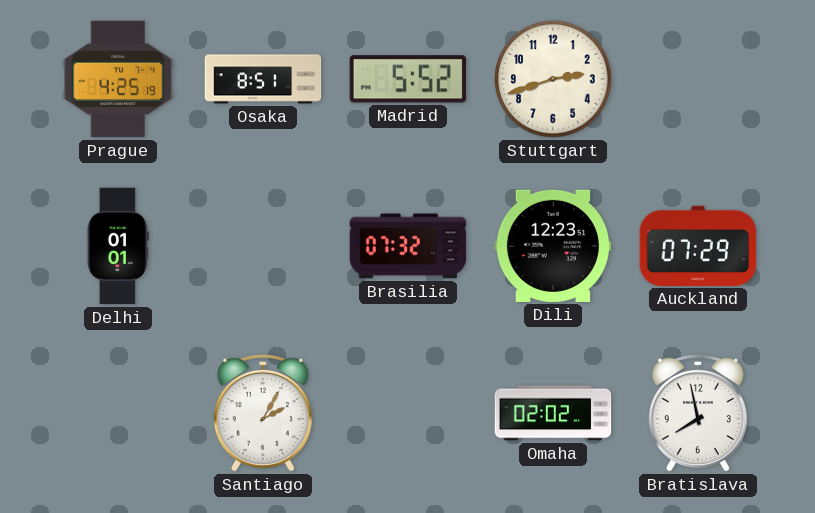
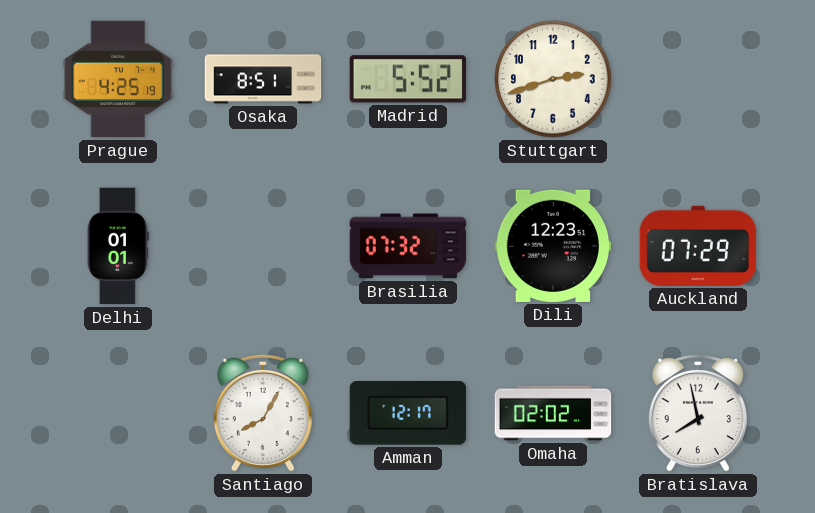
Santiago: 2:05 -> 8:05
Amman: none -> 12:17
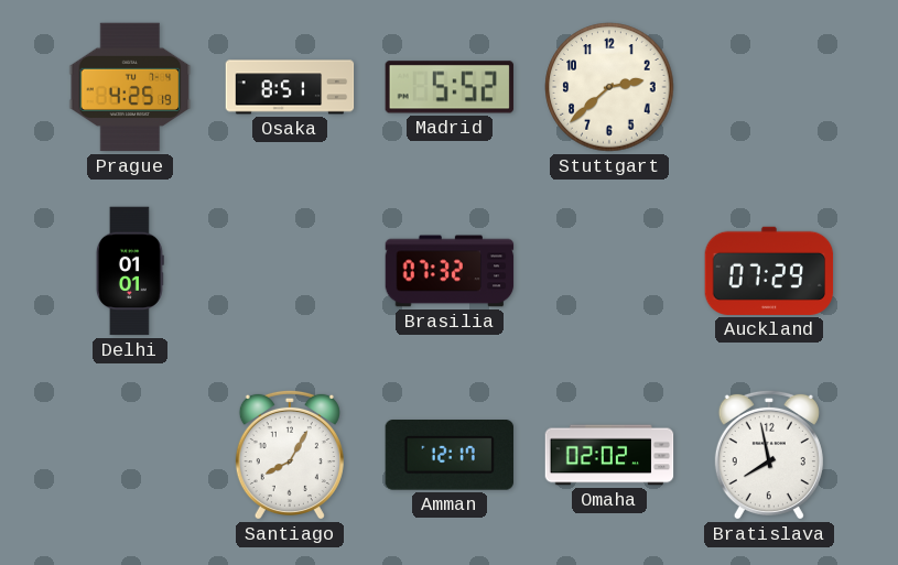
Stuttgart: 2:42 -> 2:38
Dili: 12:23 -> none
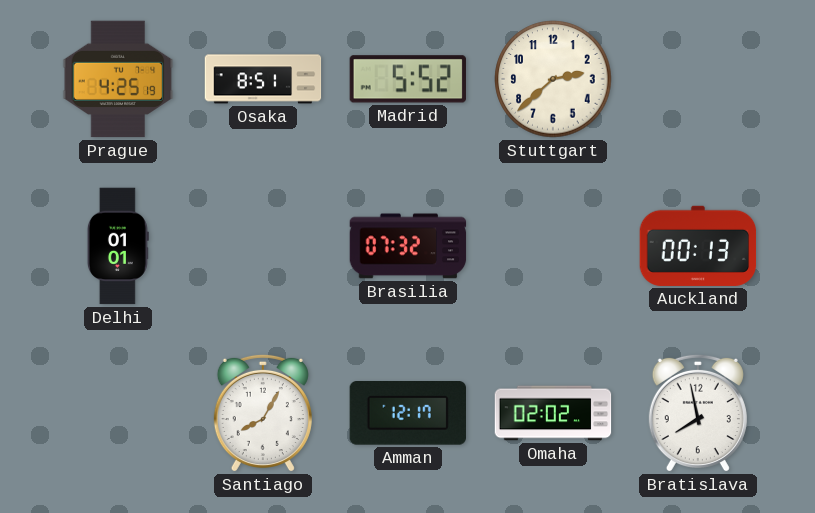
Auckland: 07:29 -> 00:13
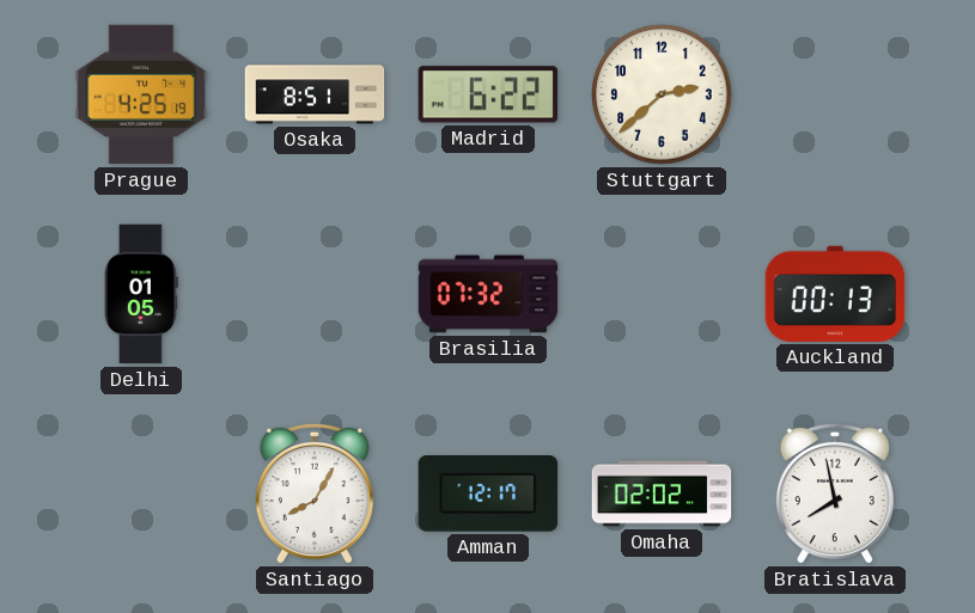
Madrid: 5:52 -> 6:22
Delhi: 01:01 -> 01:05
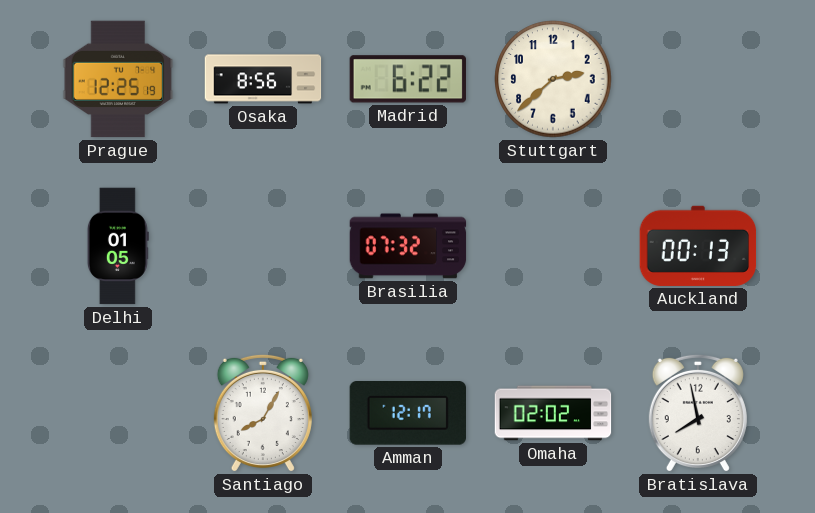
Prague: 4:25 -> 12:25
Osaka: 8:51 -> 8:56
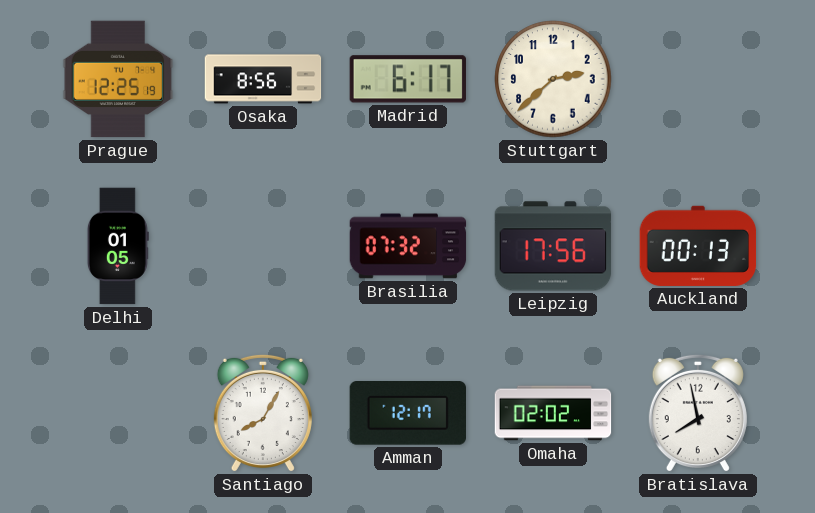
Madrid: 6:22 -> 6:17
Leipzig: none -> 17:56
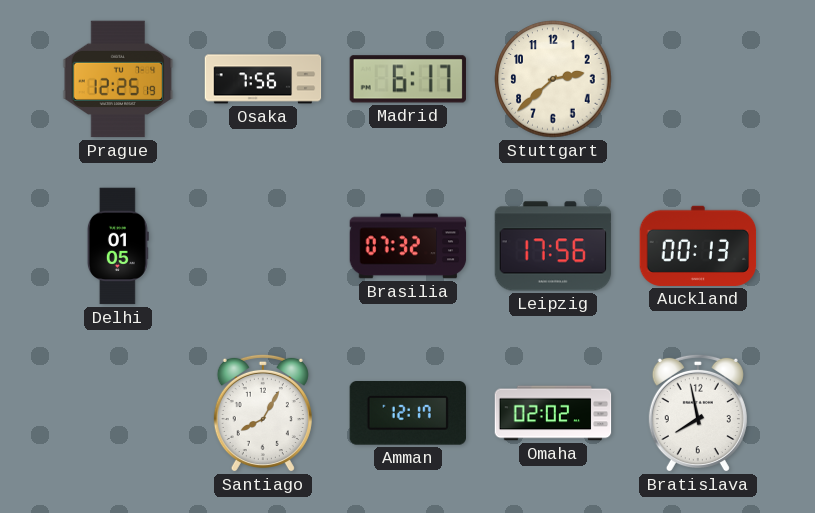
Osaka: 8:56 -> 7:56
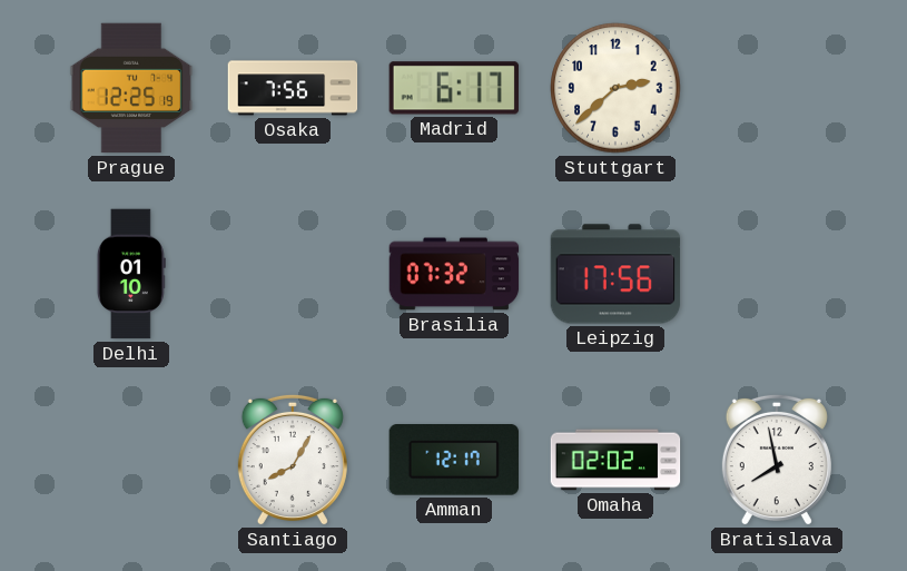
Delhi: 01:05 -> 01:10
Auckland: 00:13 -> none
